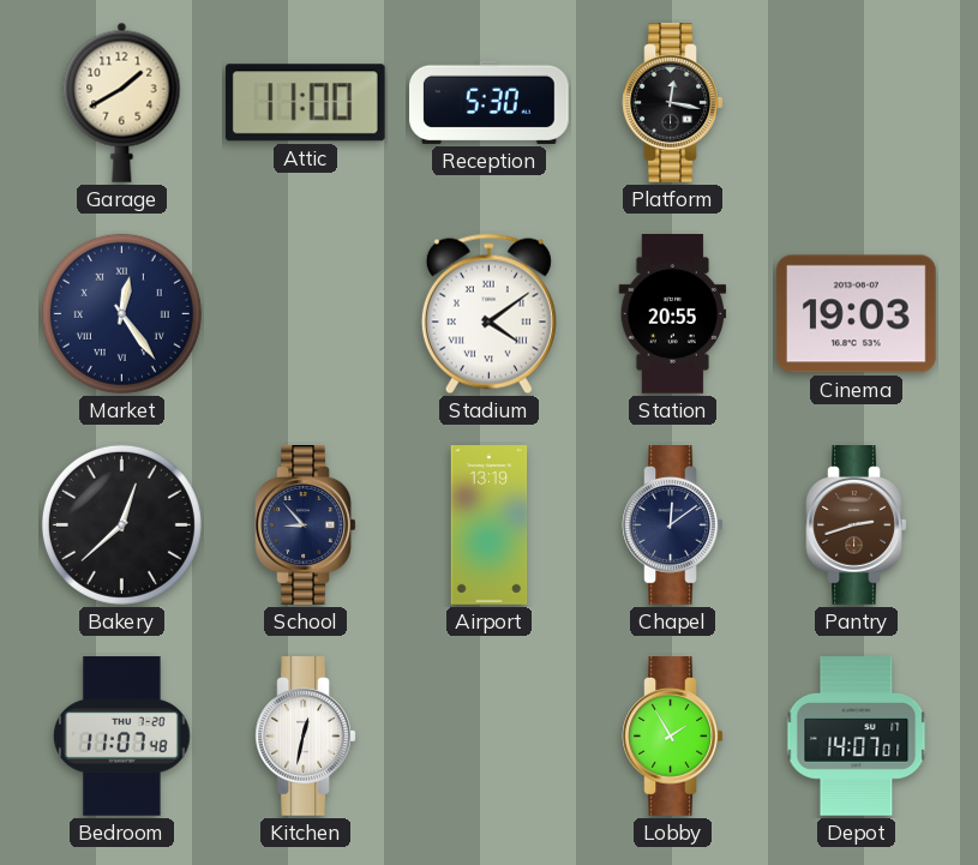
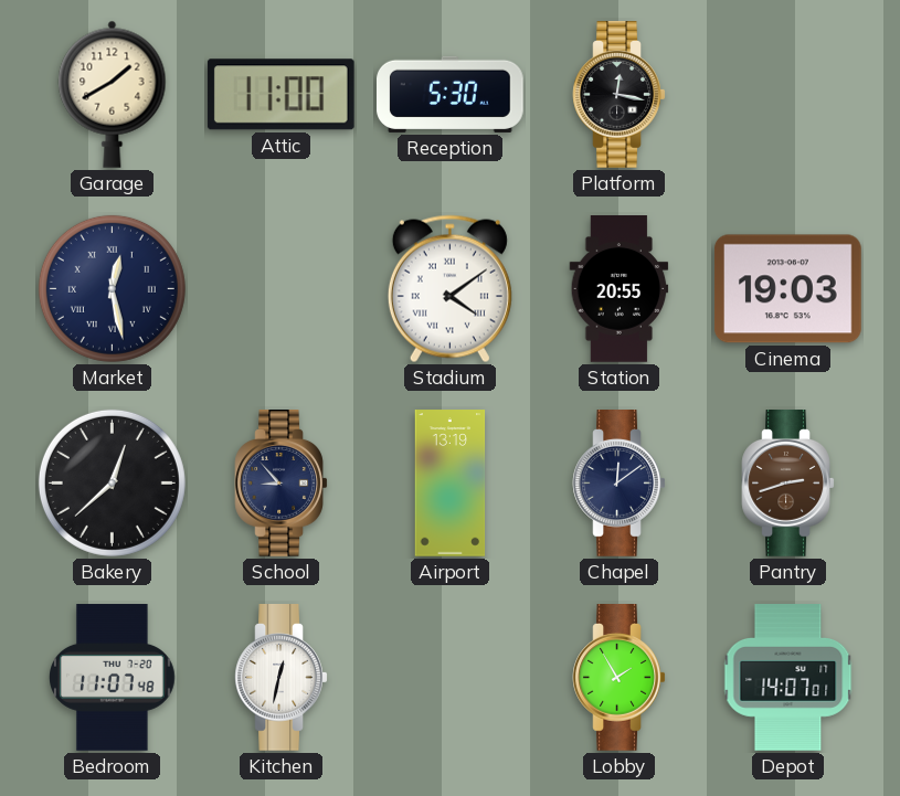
Market: 12:24 -> 12:28
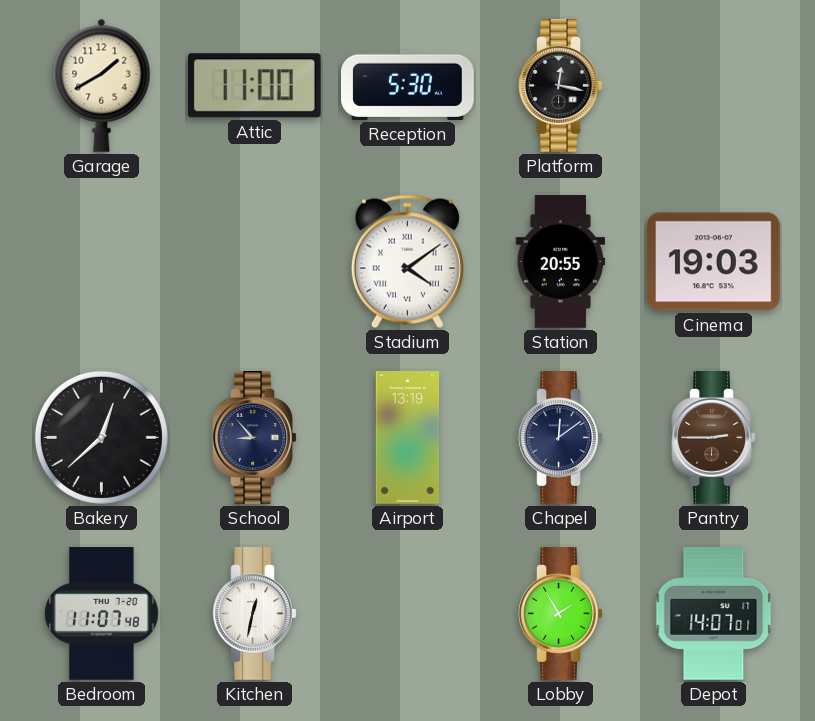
Market: 12:28 -> none
Pantry: 2:42 -> 2:45
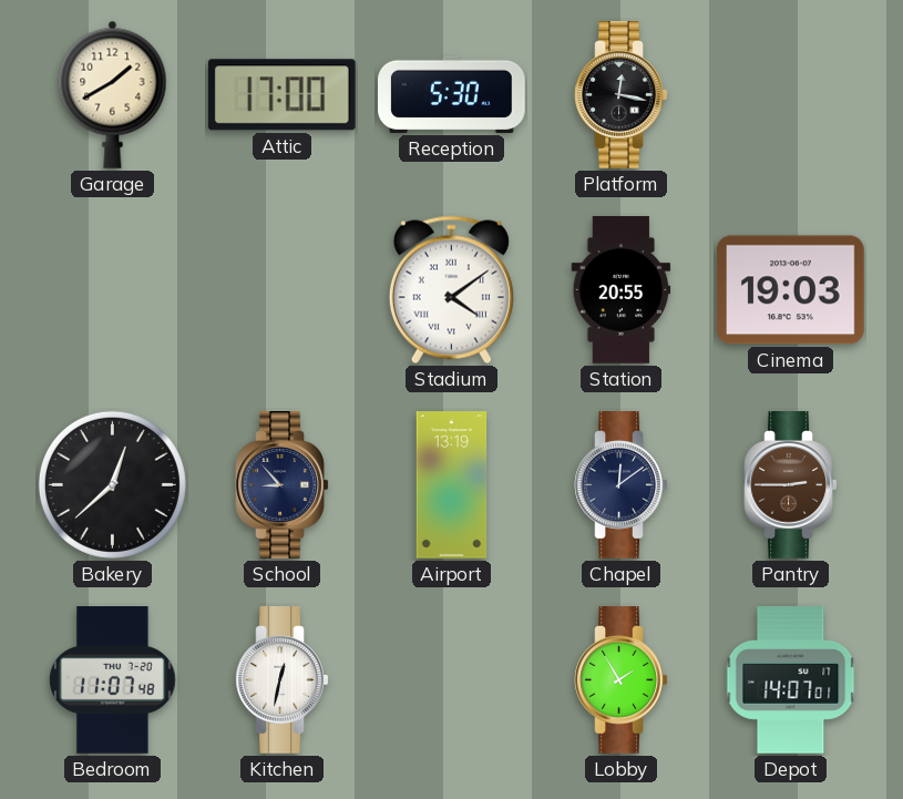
Attic: 11:00 -> 17:00
